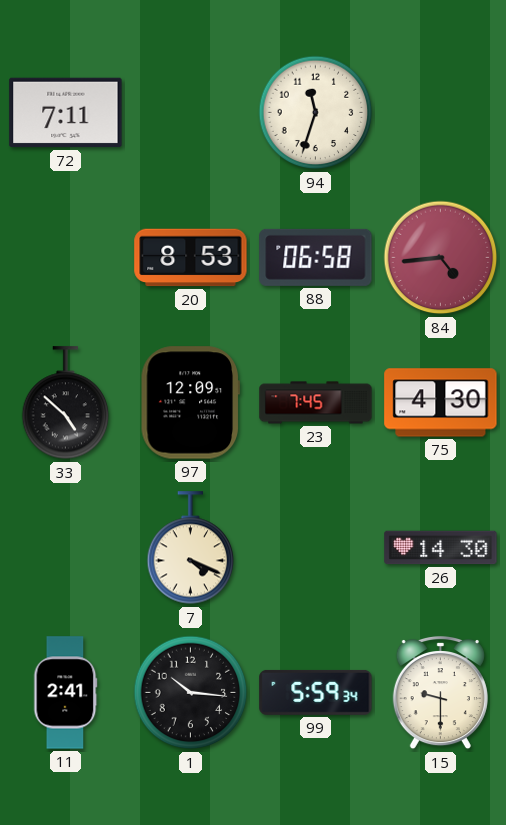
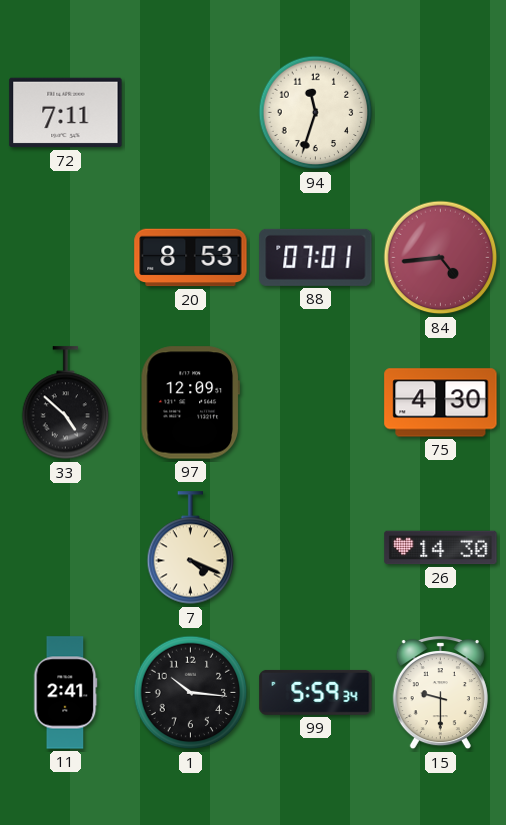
88: 06:58 -> 07:01
23: 7:45 -> none
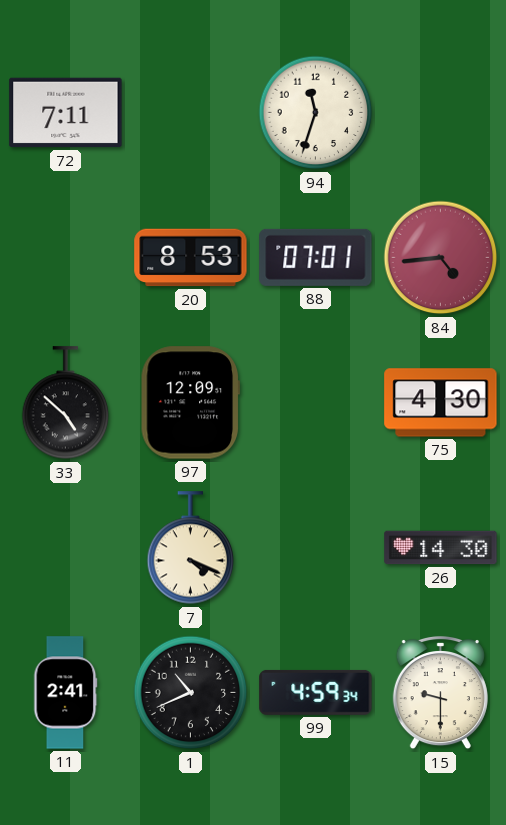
1: 10:16 -> 10:41
99: 5:59 -> 4:59
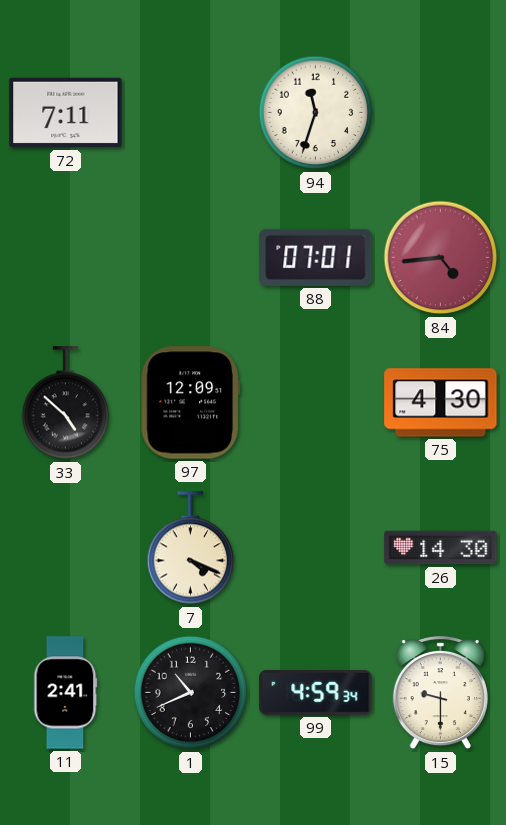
20: 8:53 -> none
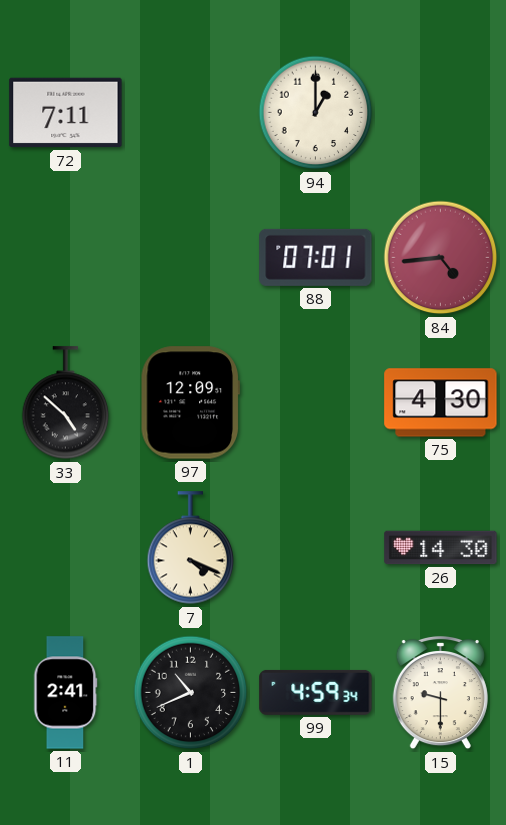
94: 11:33 -> 1:00
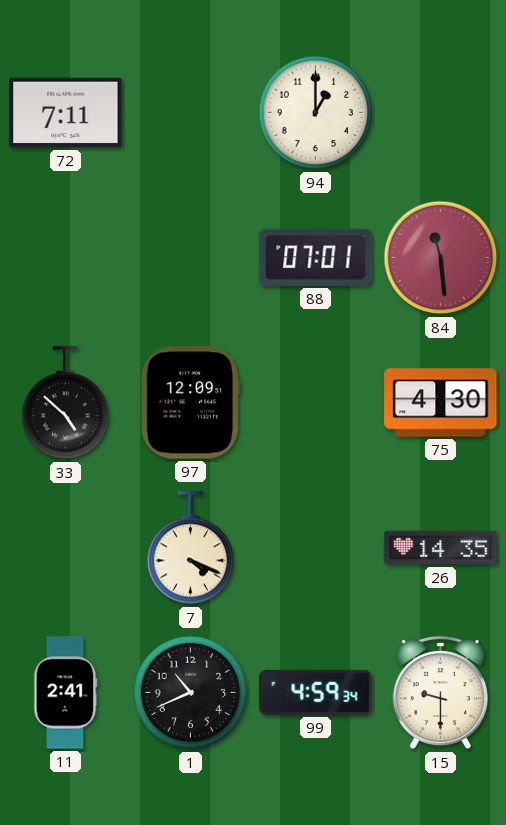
84: 4:44 -> 11:29
26: 14:30 -> 14:35
